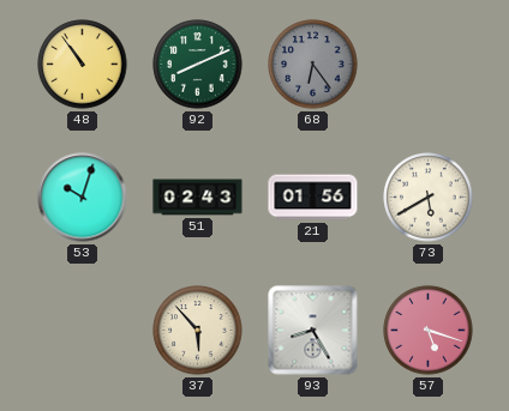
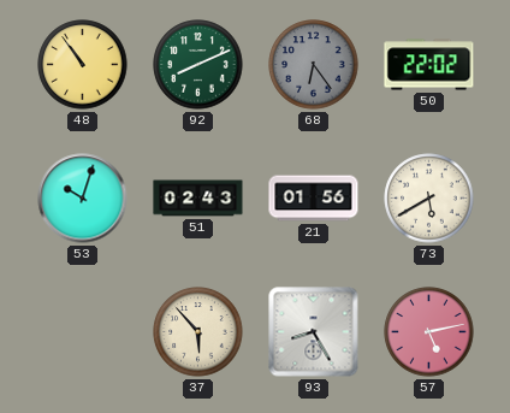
50: none -> 22:02
57: 5:18 -> 5:13
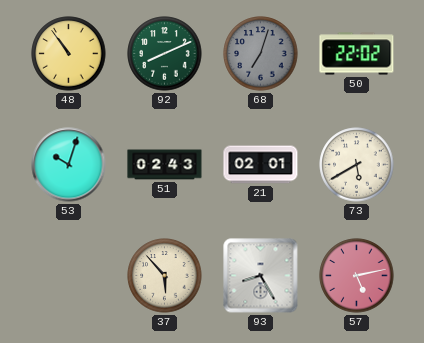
68: 6:24 -> 7:03
21: 01:56 -> 02:01
